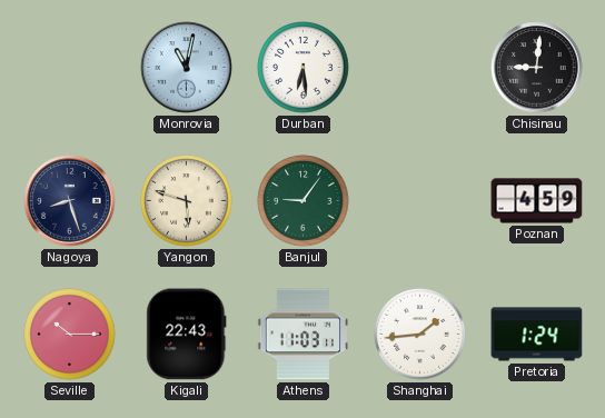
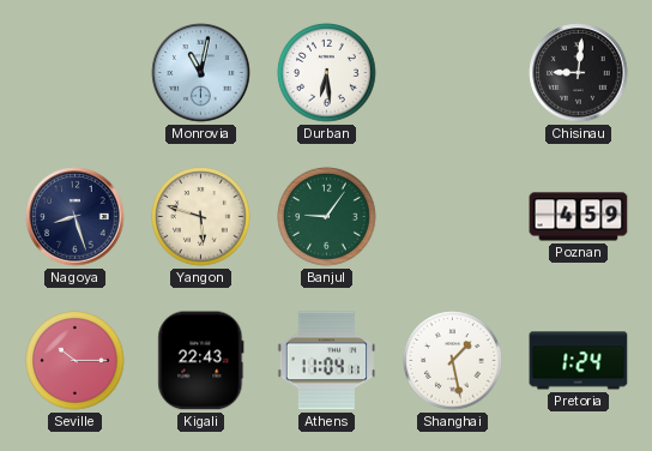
Athens: 11:03 -> 11:04
Shanghai: 1:44 -> 1:28
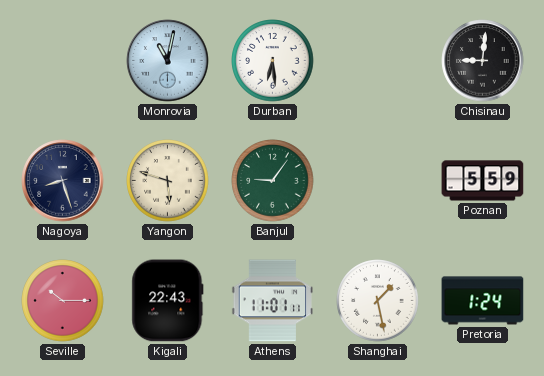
Poznan: 4:59 -> 5:59
Athens: 11:04 -> 11:01
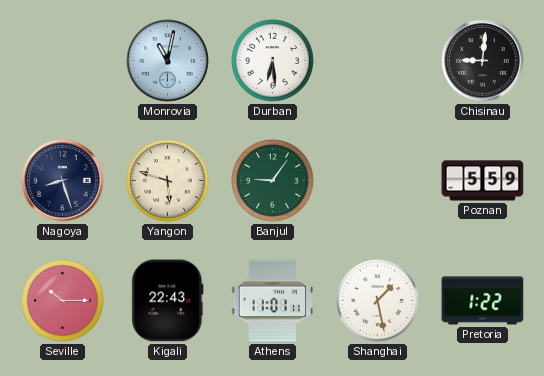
Pretoria: 1:24 -> 1:22
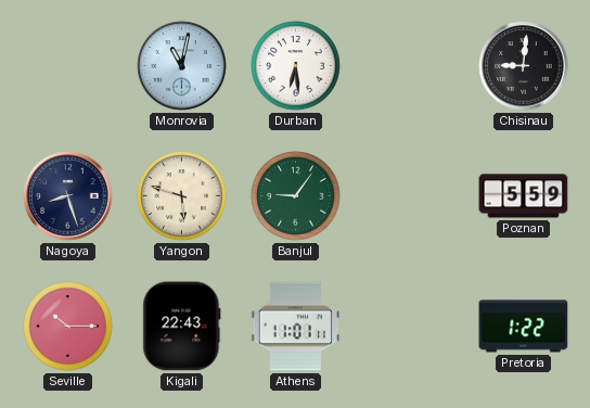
Shanghai: 1:28 -> none
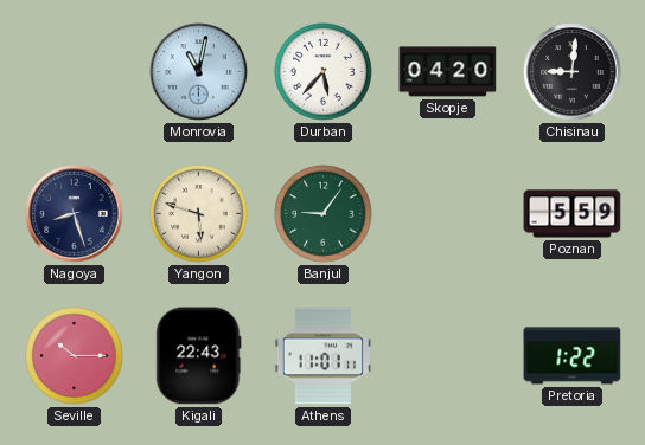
Durban: 6:29 -> 5:37
Skopje: none -> 04:20
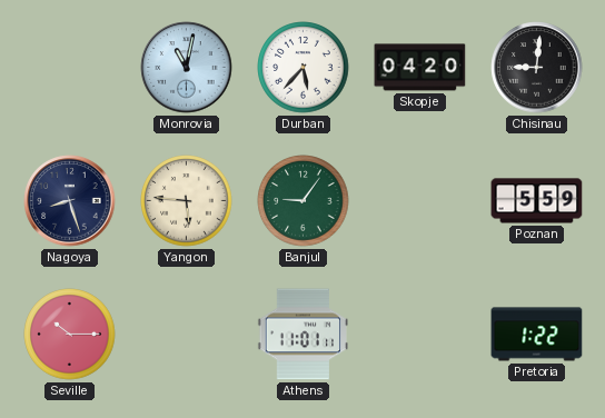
Yangon: 5:48 -> 5:46
Kigali: 22:43 -> none
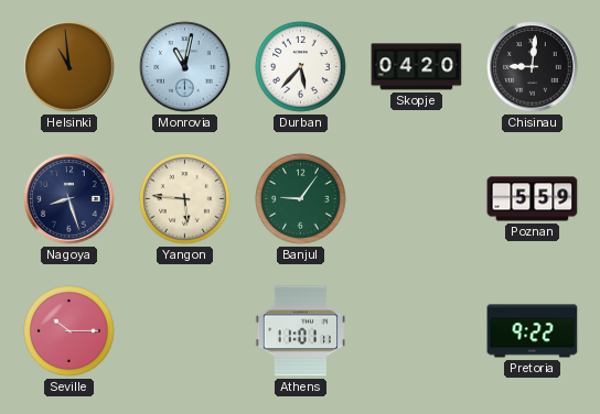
Helsinki: none -> 10:59
Pretoria: 1:22 -> 9:22
